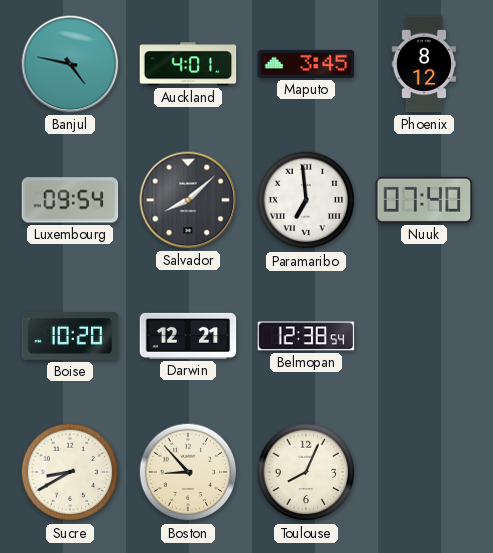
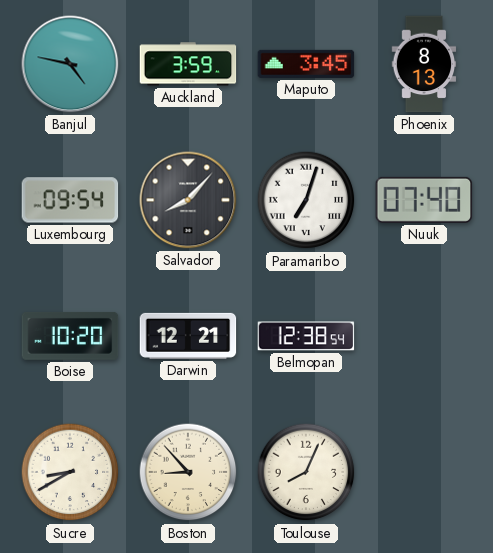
Auckland: 4:01 -> 3:59
Phoenix: 8:12 -> 8:13
Salvador: 8:08 -> 8:07
Paramaribo: 6:59 -> 7:03
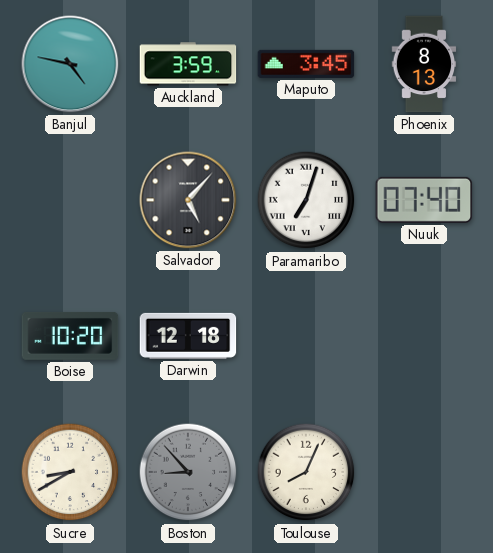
Luxembourg: 09:54 -> none
Salvador: 8:07 -> 5:07
Darwin: 12:21 -> 12:18
Belmopan: 12:38 -> none
Boston dial: cream -> grey
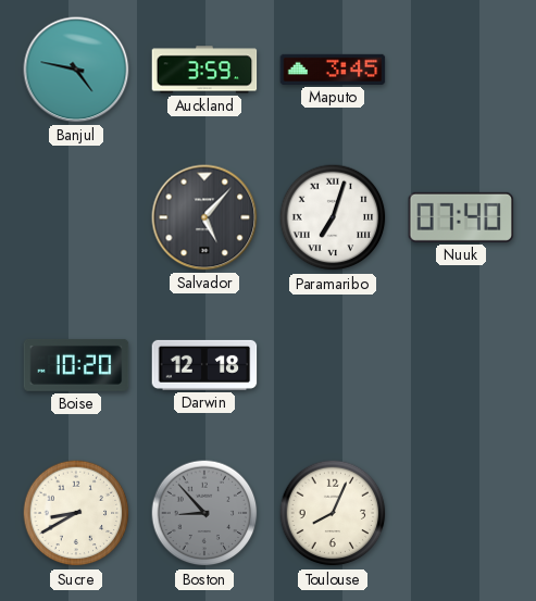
Phoenix: 8:13 -> none
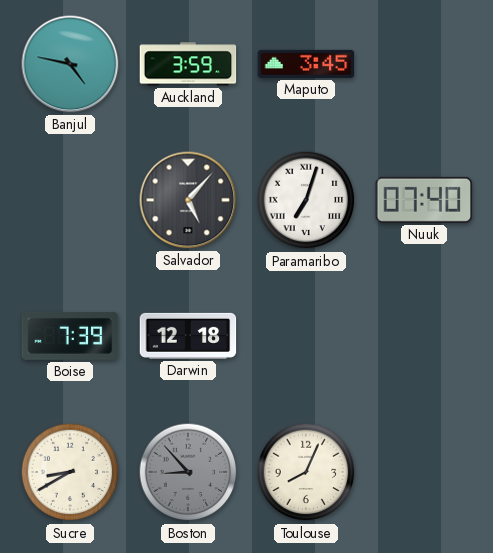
Boise: 10:20 -> 7:39
